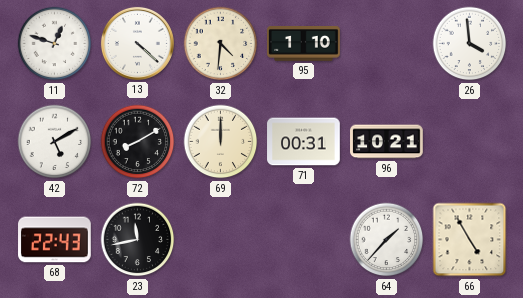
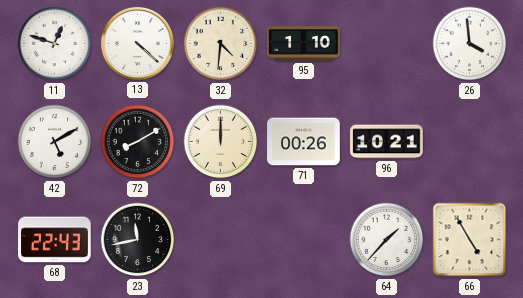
71: 00:31 -> 00:26
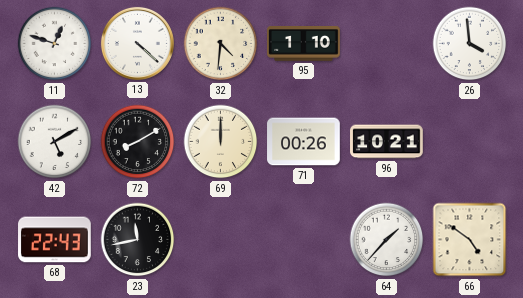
66: 4:55 -> 4:51
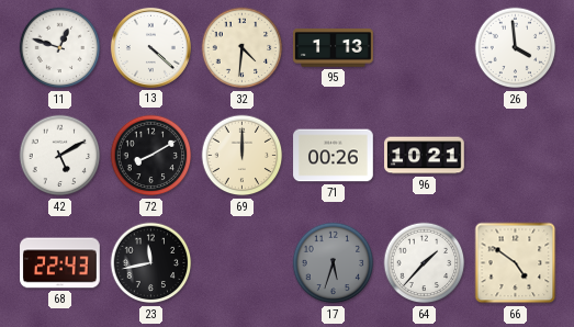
95: 1:10 -> 1:13
17: none -> 5:33
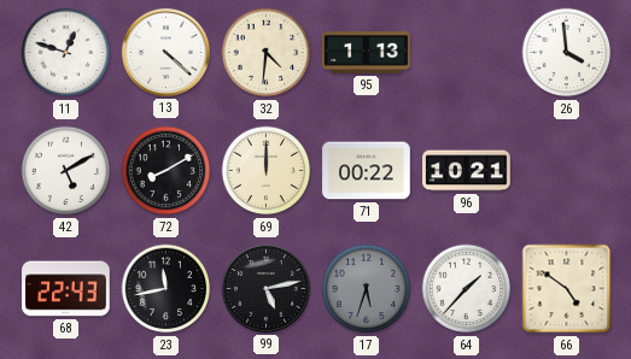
71: 00:26 -> 00:22
99: none -> 5:13
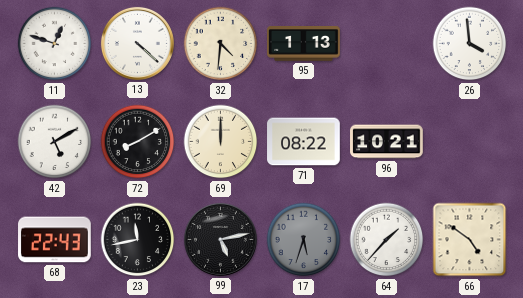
71: 00:22 -> 08:22
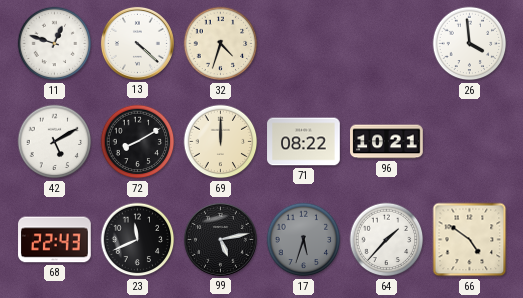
32: 4:31 -> 4:33
95: 1:13 -> none
23: 11:43 -> 11:41
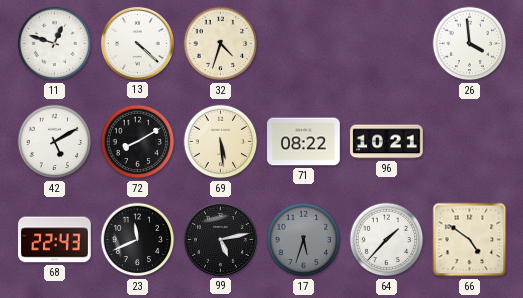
69: 12:00 -> 5:29
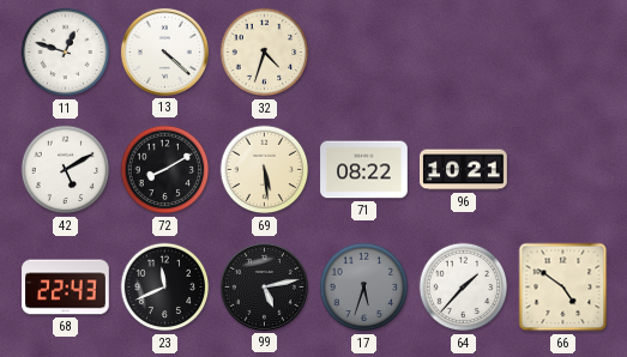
26: 3:59 -> none
